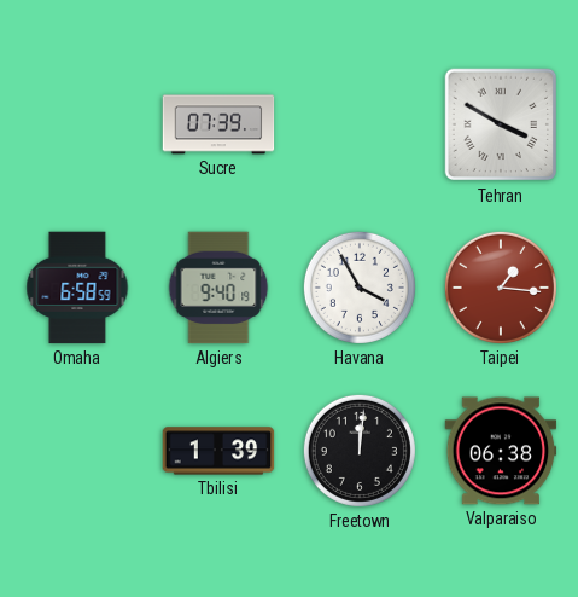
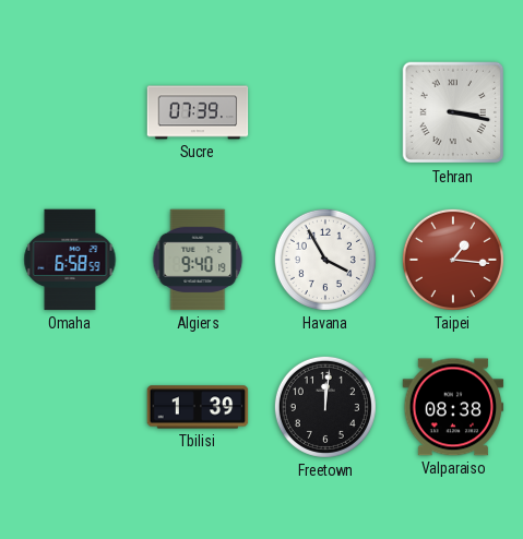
Tehran: 3:50 -> 3:17
Valparaiso: 06:38 -> 08:38
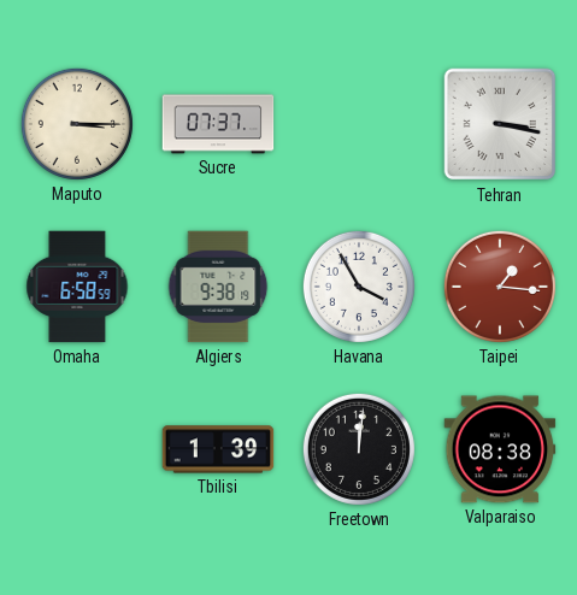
Maputo: none -> 3:15
Sucre: 07:39 -> 07:37
Algiers: 9:40 -> 9:38
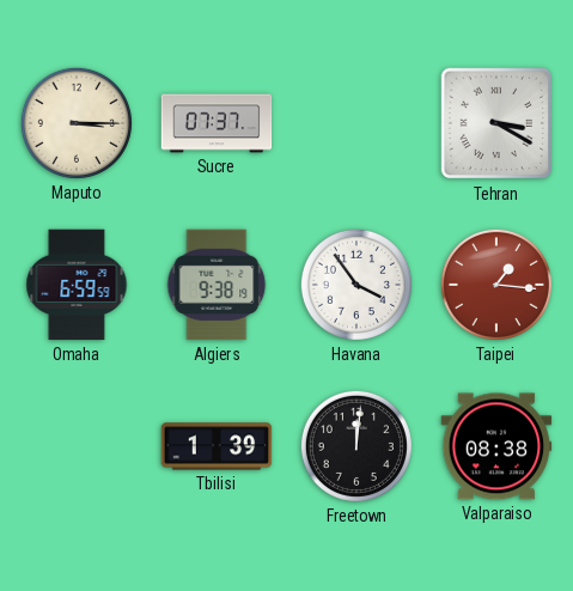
Tehran: 3:17 -> 3:20
Omaha: 6:58 -> 6:59
Havana: 3:55 -> 3:54
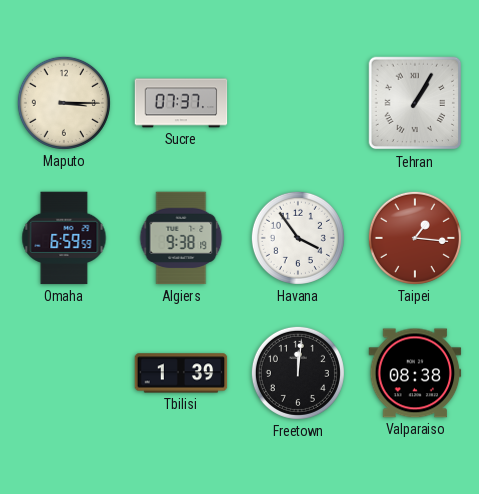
Tehran: 3:20 -> 1:05
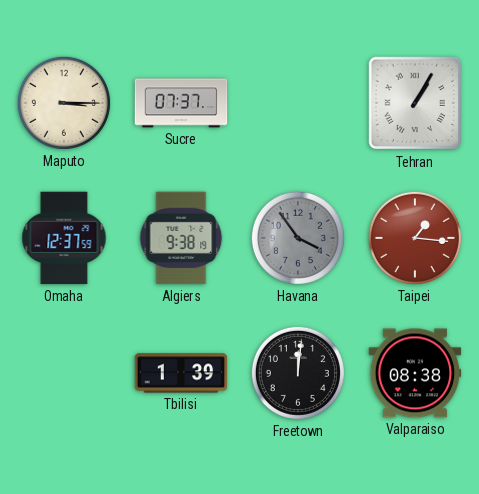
Omaha: 6:59 -> 12:37
Havana dial: white -> grey
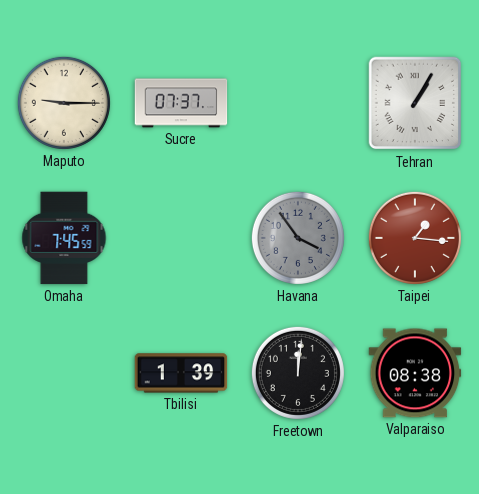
Maputo: 3:15 -> 9:15
Omaha: 12:37 -> 7:45
Algiers: 9:38 -> none
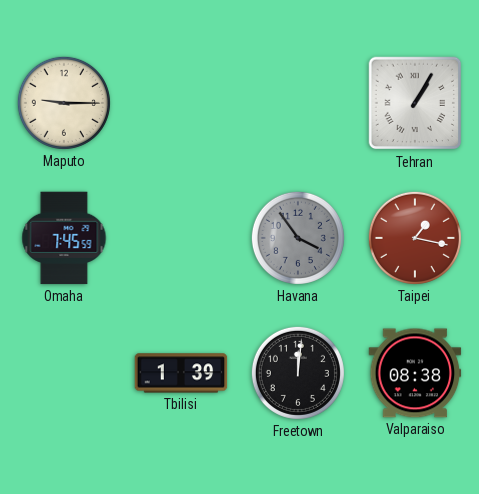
Sucre: 07:37 -> none
Taipei: 1:16 -> 1:17
